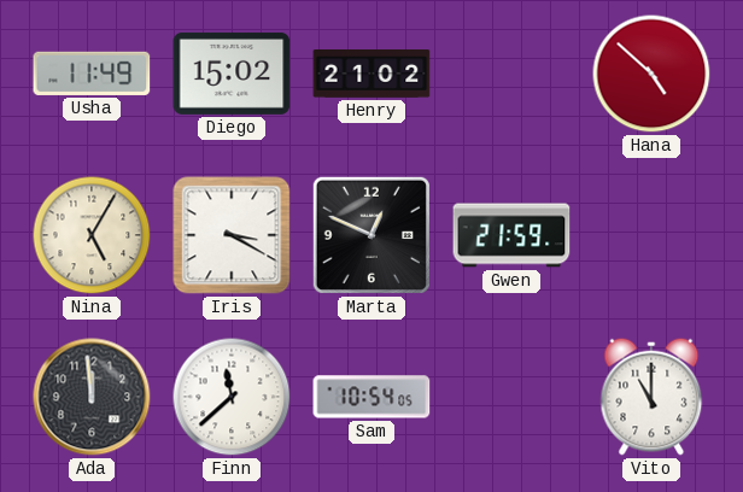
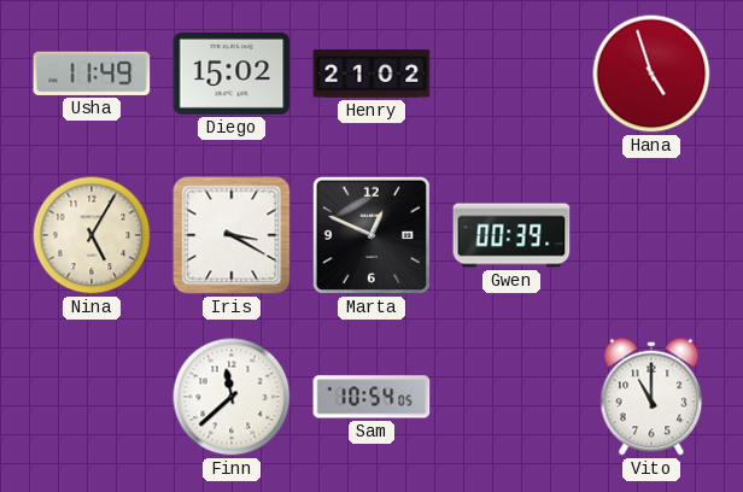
Hana: 4:52 -> 4:57
Gwen: 21:59 -> 00:39
Ada: 11:59 -> none
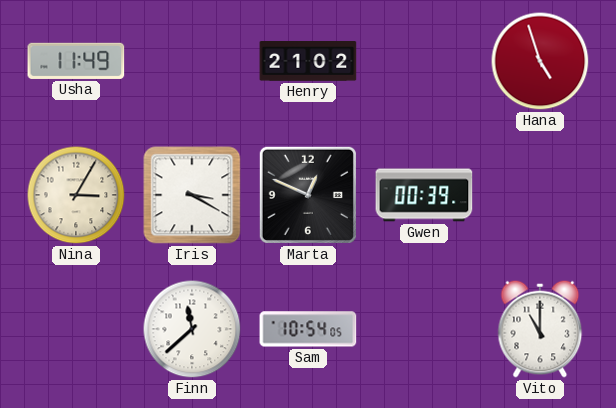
Diego: 15:02 -> none
Nina: 5:05 -> 3:05
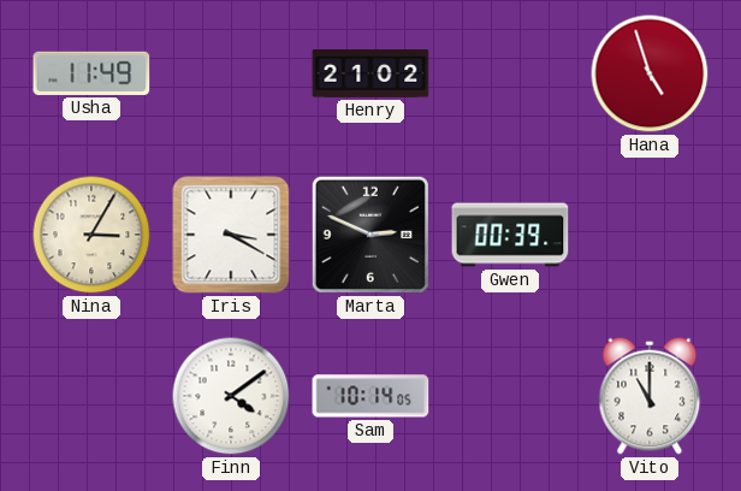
Marta: 12:49 -> 2:49
Finn: 11:38 -> 4:09
Sam: 10:54 -> 10:14
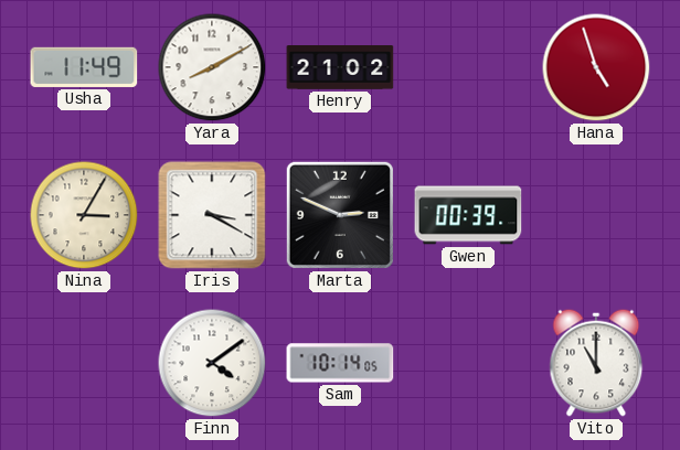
Yara: none -> 8:10
